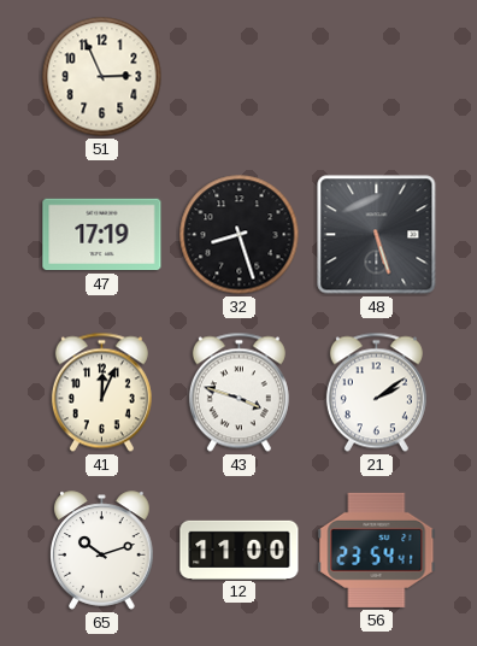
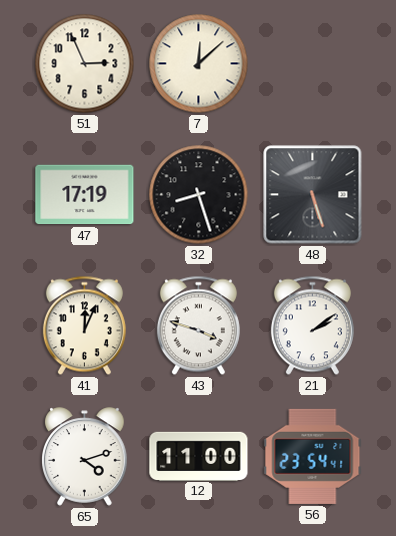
7: none -> 12:08
65: 10:12 -> 4:12
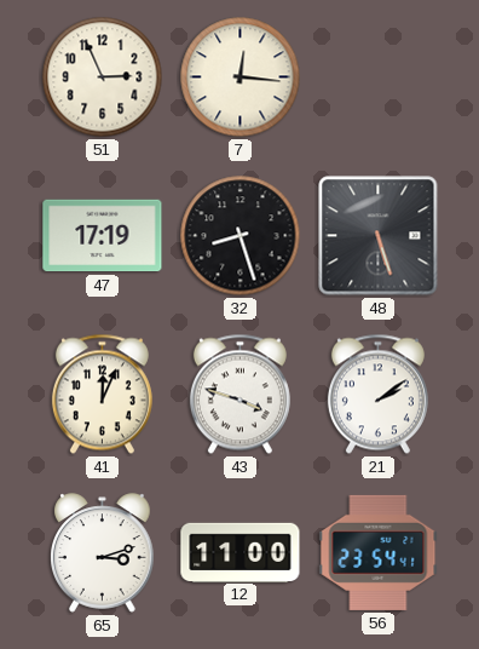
7: 12:08 -> 12:16
65: 4:12 -> 3:12
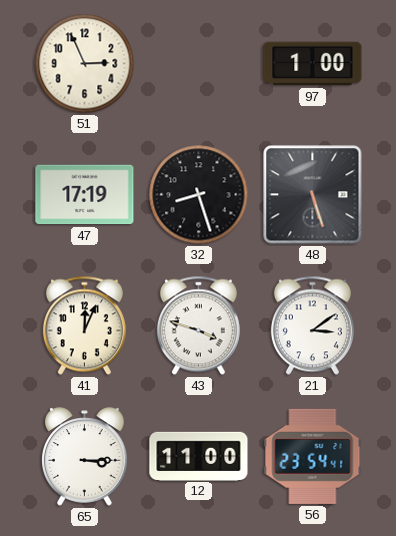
7: 12:16 -> none
97: none -> 1:00
21: 2:09 -> 3:09
65: 3:12 -> 3:15
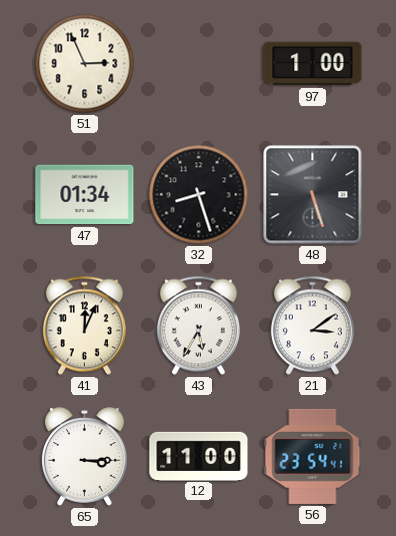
47: 17:19 -> 01:34
43: 3:48 -> 5:35
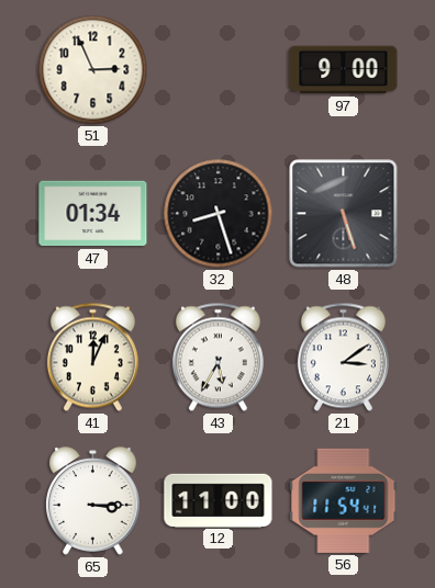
97: 1:00 -> 9:00
56: 23:54 -> 11:54
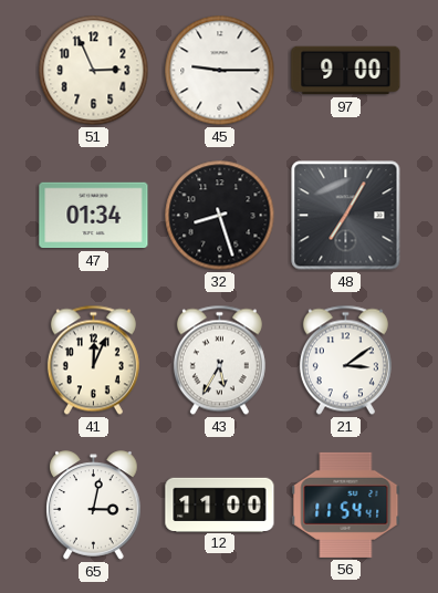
45: none -> 9:15
48: 5:27 -> 7:05
65: 3:15 -> 3:02
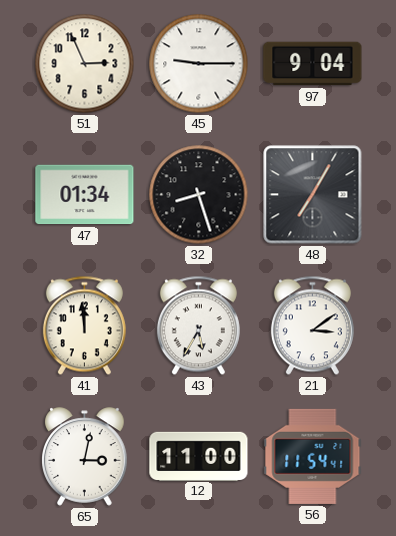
97: 9:00 -> 9:04
41: 12:04 -> 11:59
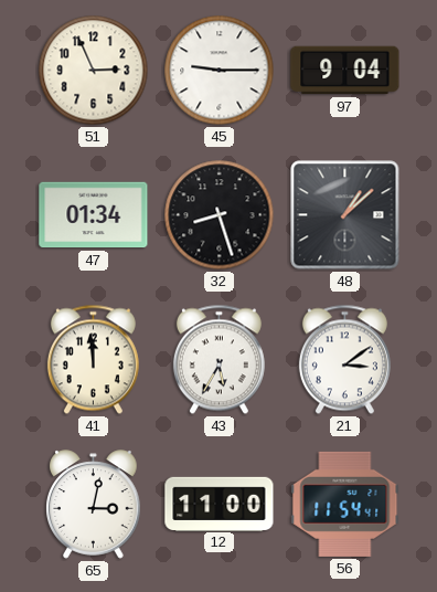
48: 7:05 -> 1:08
